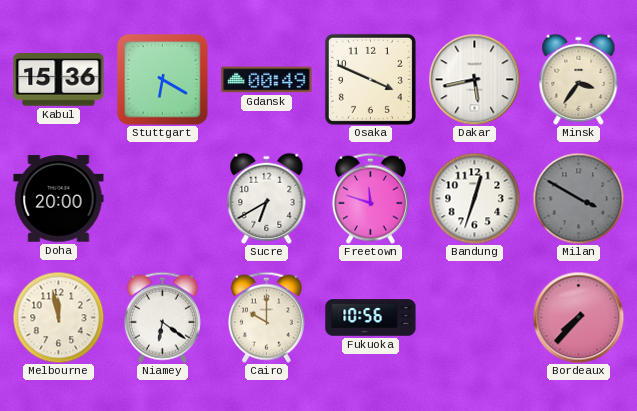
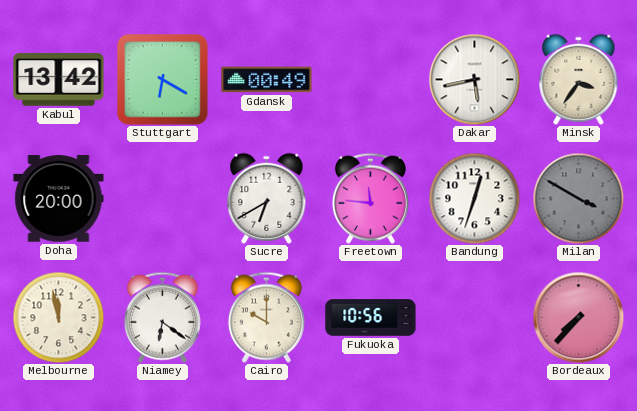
Kabul: 15:36 -> 13:42
Osaka: 3:49 -> none
Freetown: 11:48 -> 11:46
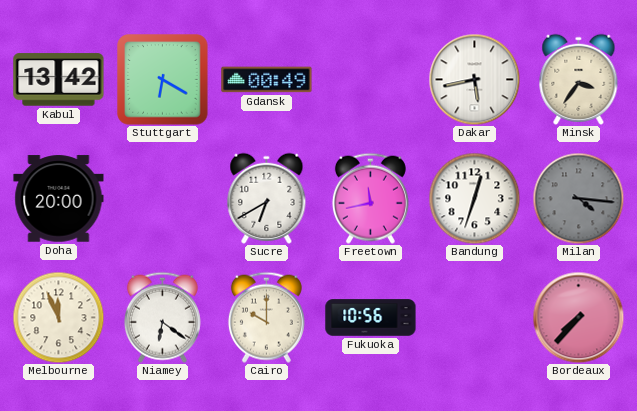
Freetown: 11:46 -> 11:43
Milan: 3:50 -> 4:16
Melbourne: 11:58 -> 11:56
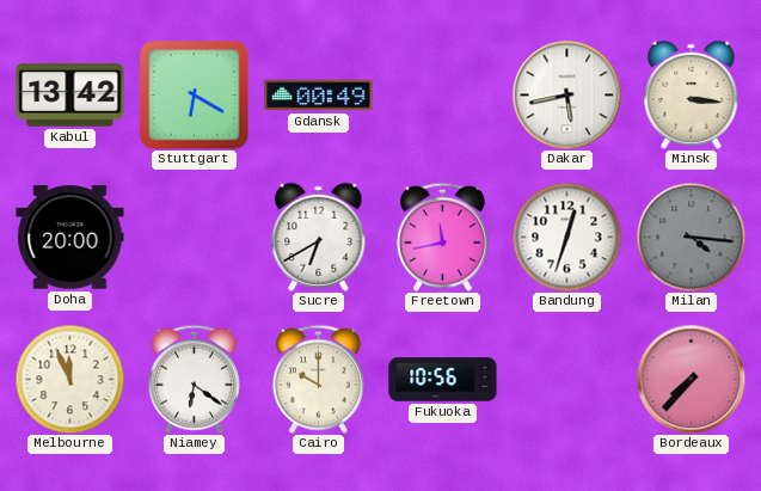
Minsk: 3:36 -> 3:16
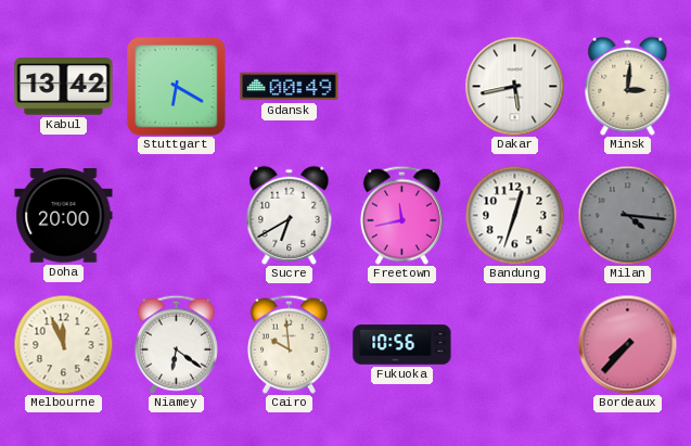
Minsk: 3:16 -> 3:01
Cairo: 10:00 -> 9:59
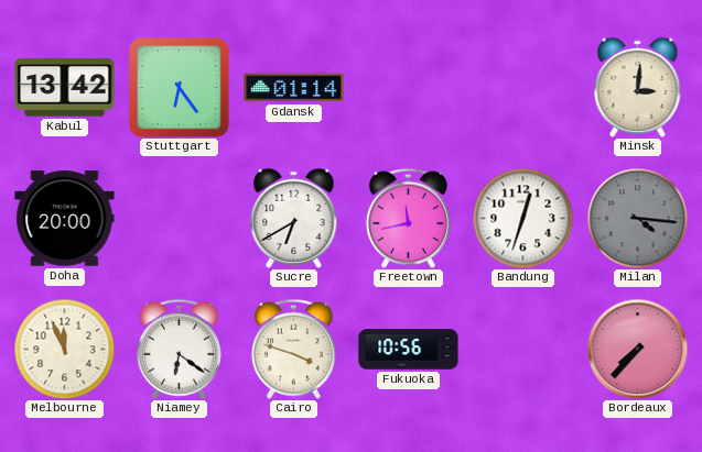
Stuttgart: 6:20 -> 6:24
Gdansk: 00:49 -> 01:14
Dakar: 5:43 -> none
Cairo: 9:59 -> 3:48
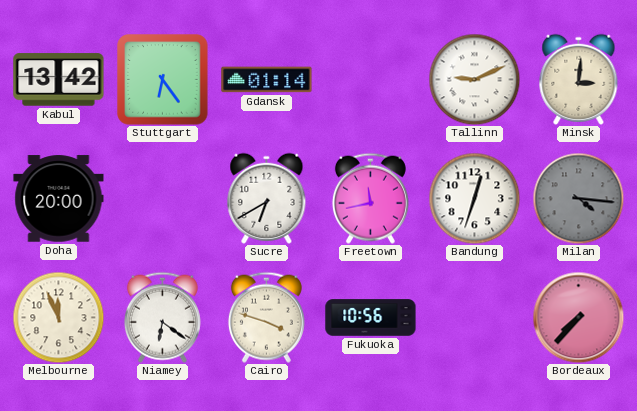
Tallinn: none -> 9:11
